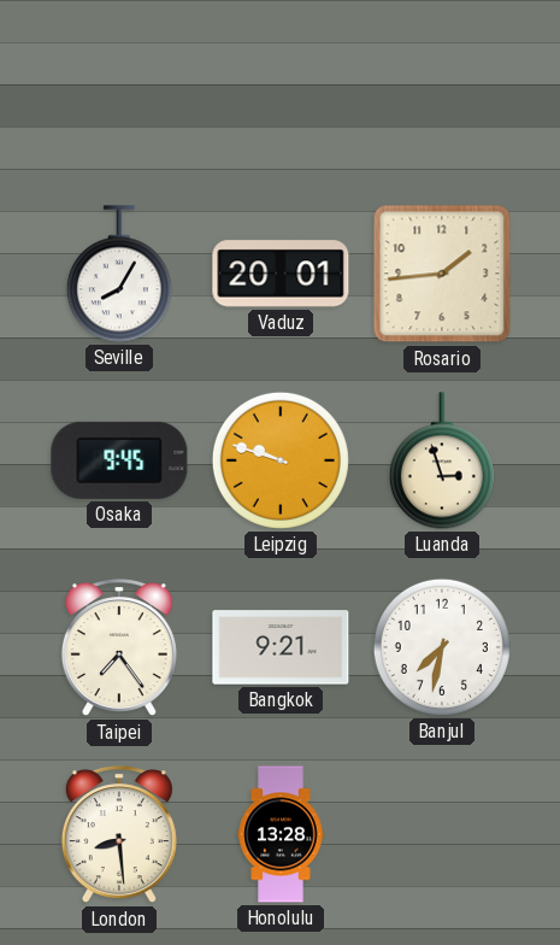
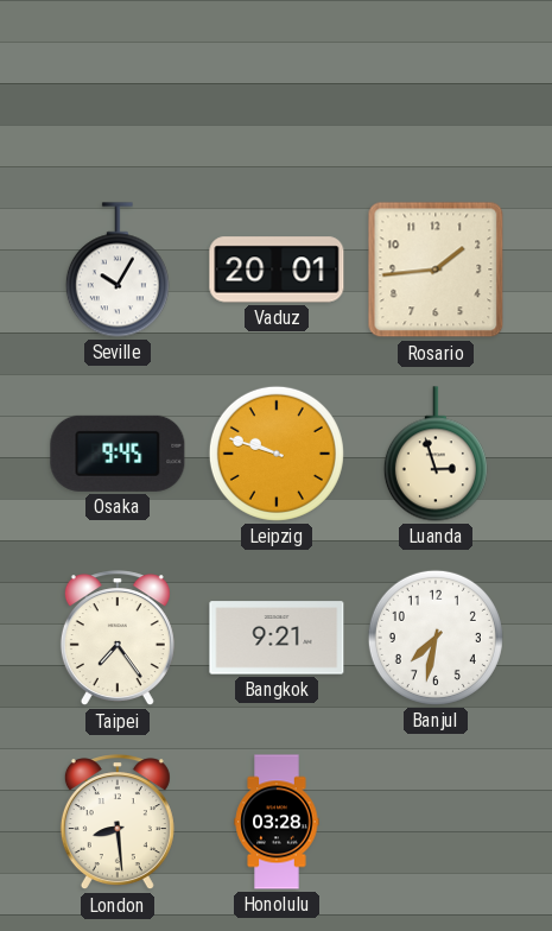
Seville: 8:05 -> 10:05
Honolulu: 13:28 -> 03:28
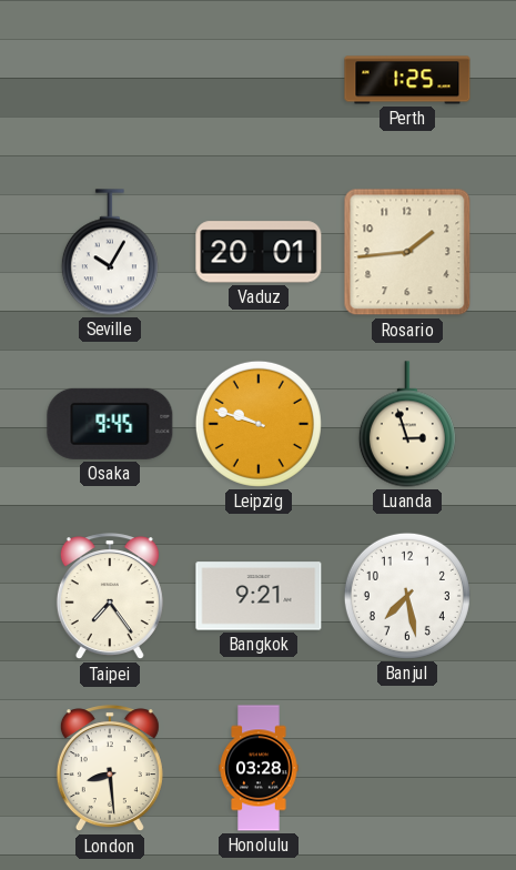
Perth: none -> 1:25
Banjul: 7:32 -> 7:28
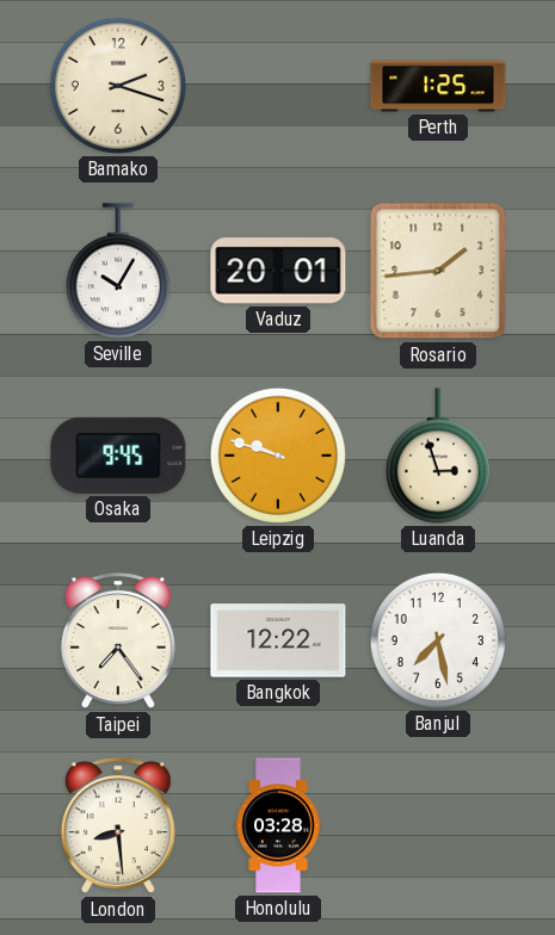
Bamako: none -> 2:18
Bangkok: 9:21 -> 12:22
